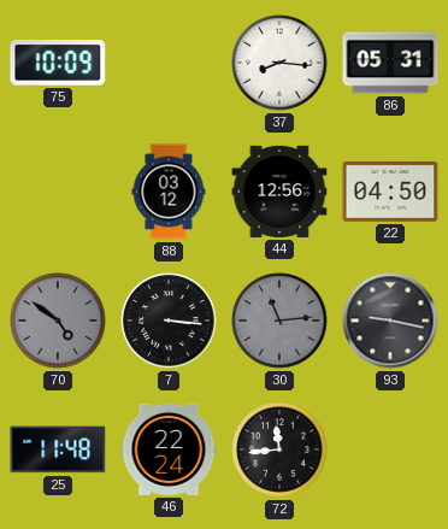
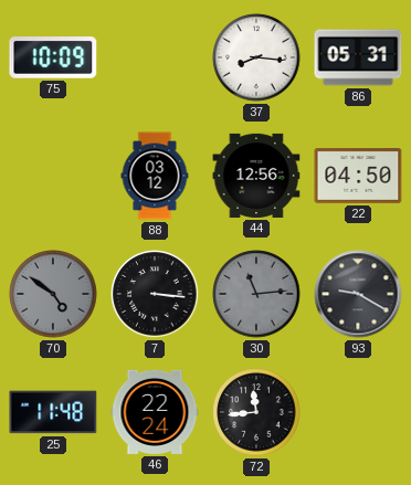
93: 9:17 -> 9:20
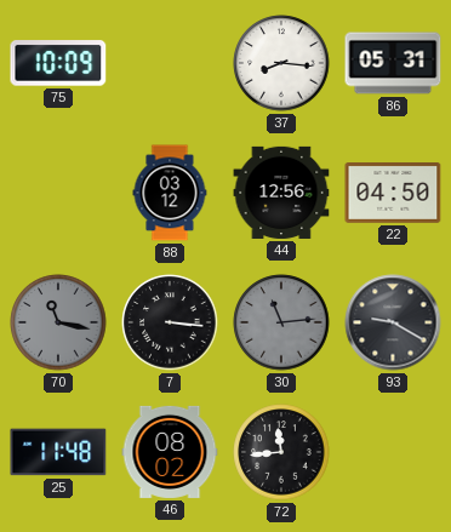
70: 4:51 -> 11:17
46: 22:24 -> 08:02
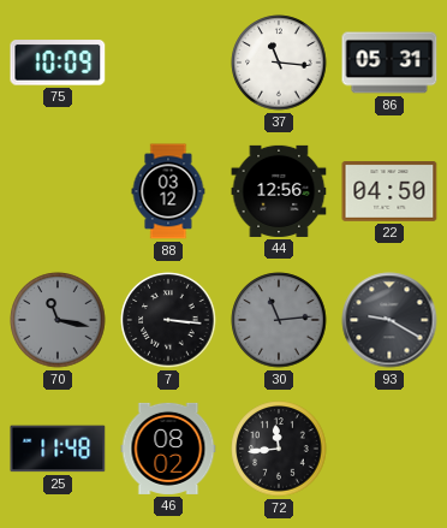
37: 8:16 -> 11:16
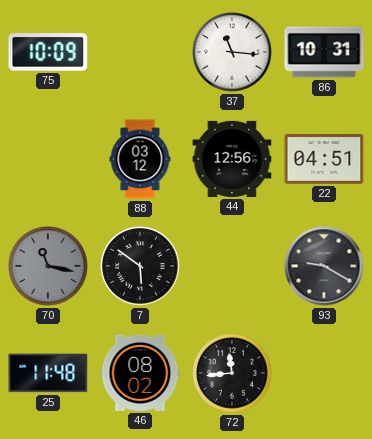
86: 05:31 -> 10:31
22: 04:50 -> 04:51
7: 3:16 -> 5:51
30: 11:14 -> none
